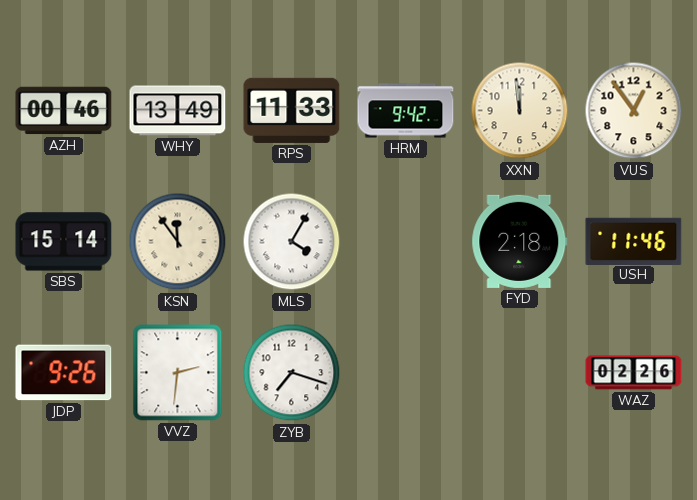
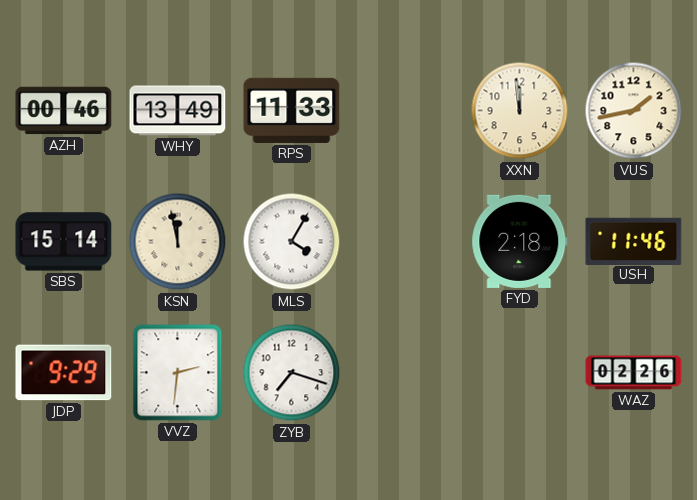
HRM: 9:42 -> none
VUS: 12:54 -> 1:43
KSN: 11:54 -> 11:58
JDP: 9:26 -> 9:29
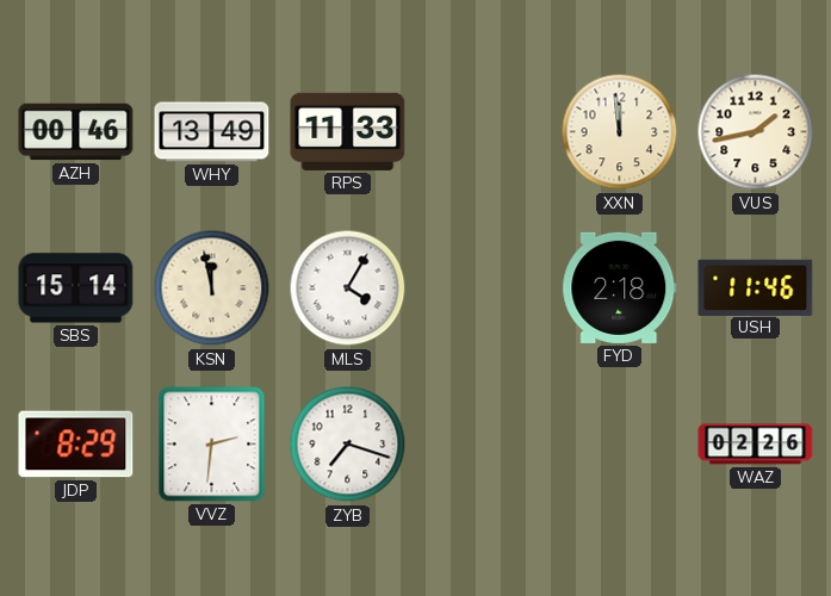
JDP: 9:29 -> 8:29
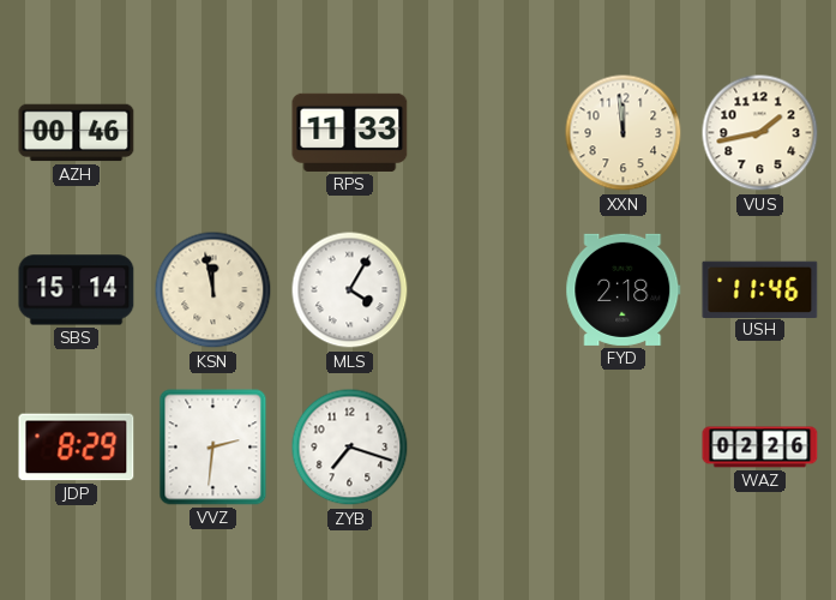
WHY: 13:49 -> none
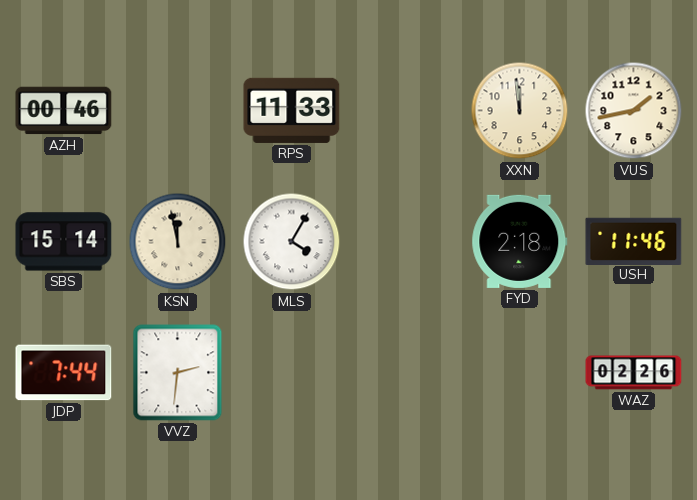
JDP: 8:29 -> 7:44
ZYB: 7:18 -> none
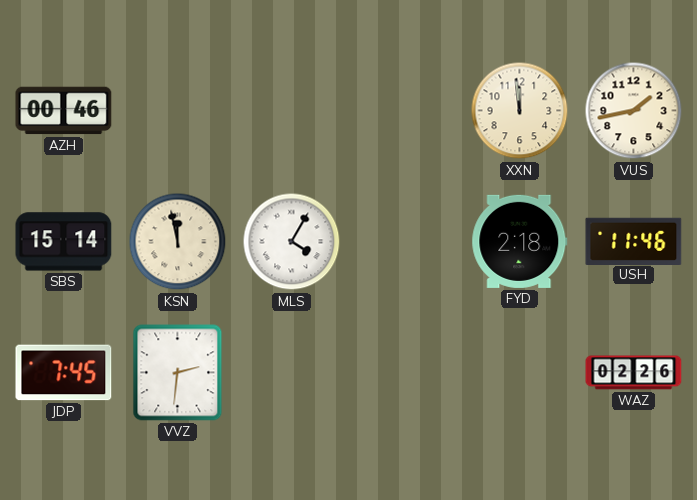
RPS: 11:33 -> none
JDP: 7:44 -> 7:45
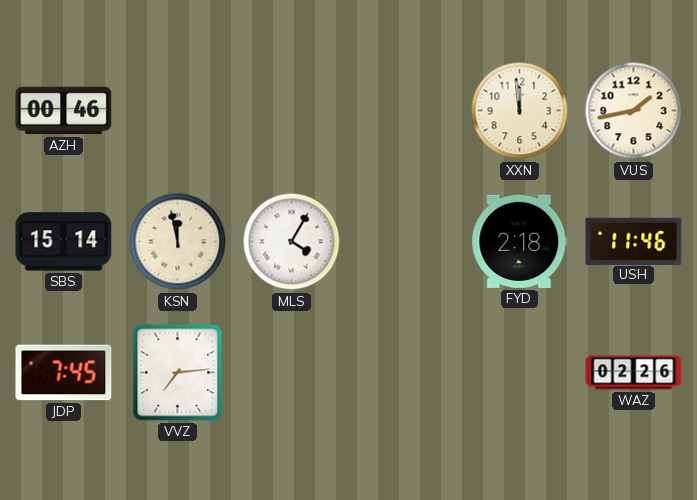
VVZ: 2:31 -> 7:14
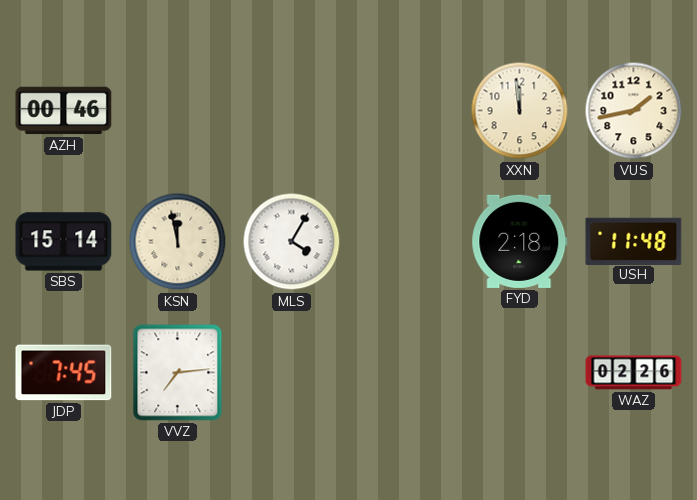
USH: 11:46 -> 11:48
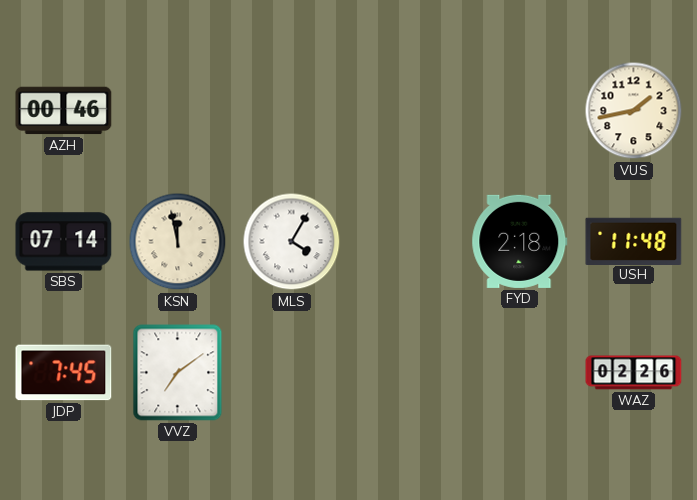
XXN: 11:59 -> none
SBS: 15:14 -> 07:14
VVZ: 7:14 -> 7:09
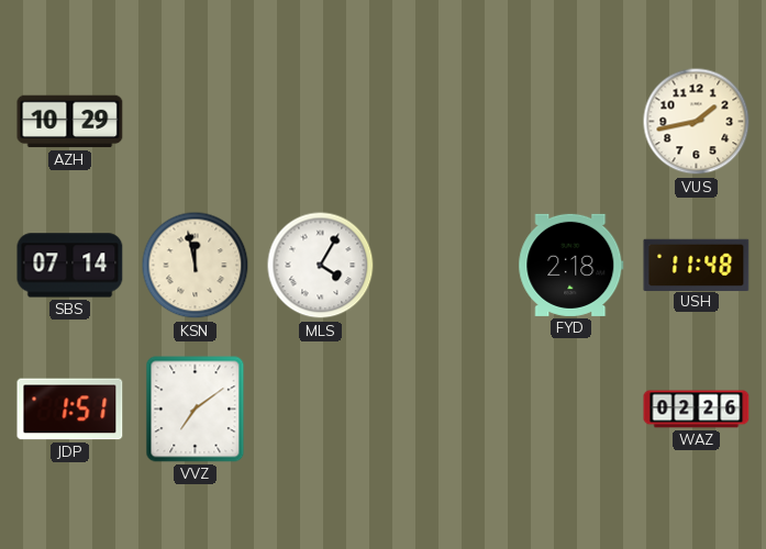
AZH: 00:46 -> 10:29
JDP: 7:45 -> 1:51
